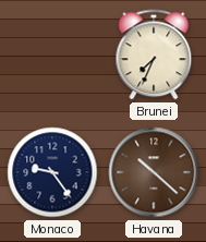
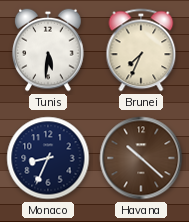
Tunis: none -> 5:31
Monaco: 9:24 -> 8:34
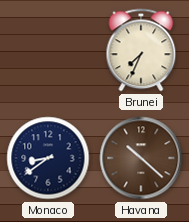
Tunis: 5:31 -> none
Monaco: 8:34 -> 8:39
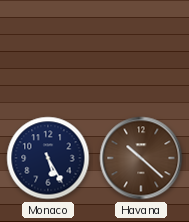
Brunei: 7:34 -> none
Monaco: 8:39 -> 5:25
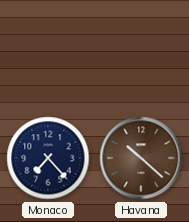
Monaco: 5:25 -> 7:23
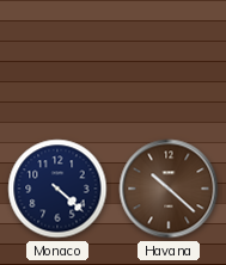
Monaco: 7:23 -> 4:22
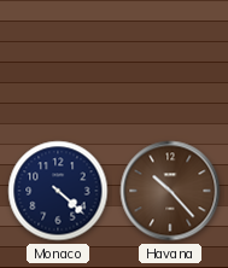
Havana: 10:22 -> 10:23
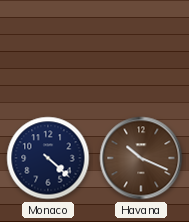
Havana: 10:23 -> 10:19
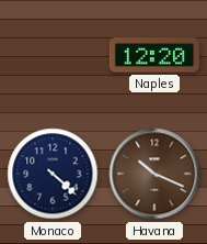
Naples: none -> 12:20
